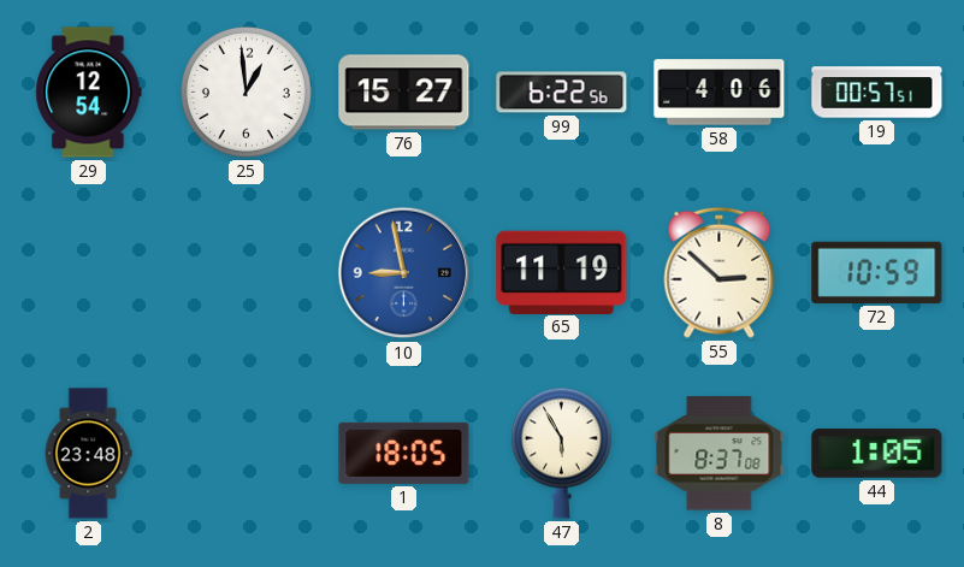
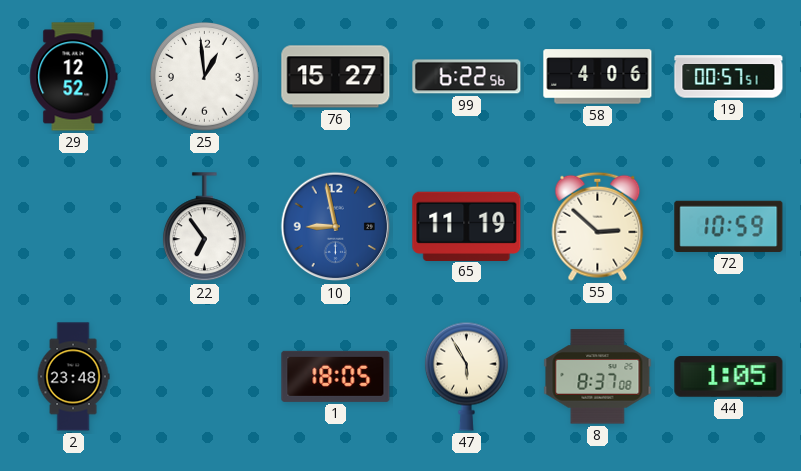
29: 12:54 -> 12:52
22: none -> 6:54
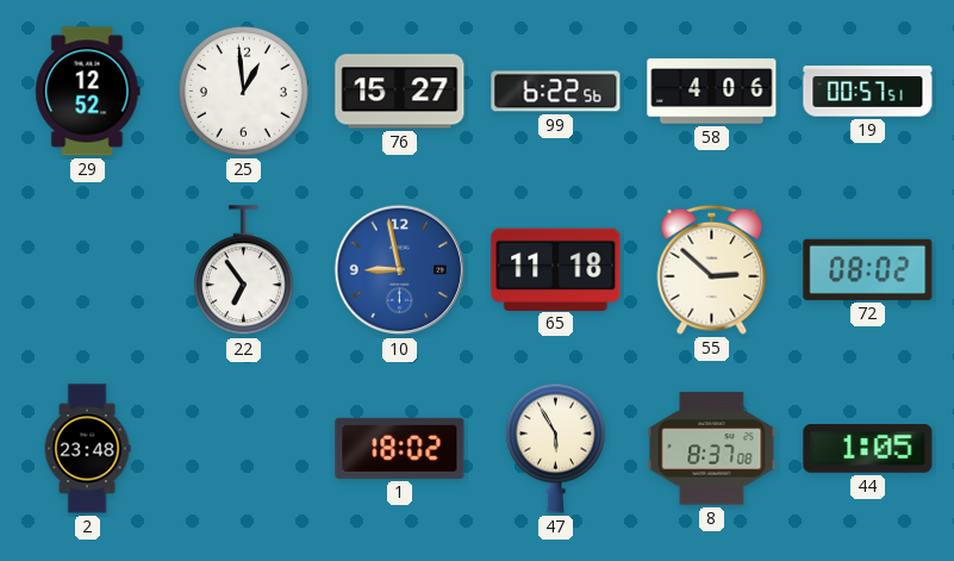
65: 11:19 -> 11:18
72: 10:59 -> 08:02
1: 18:05 -> 18:02
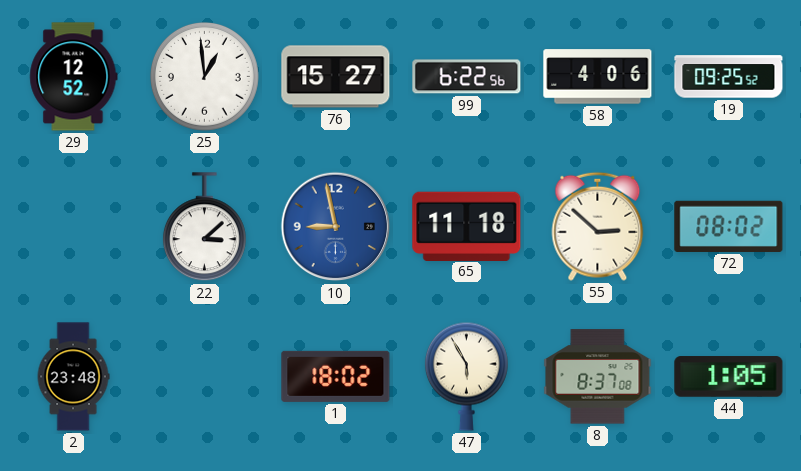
19: 00:57 -> 09:25
22: 6:54 -> 3:08
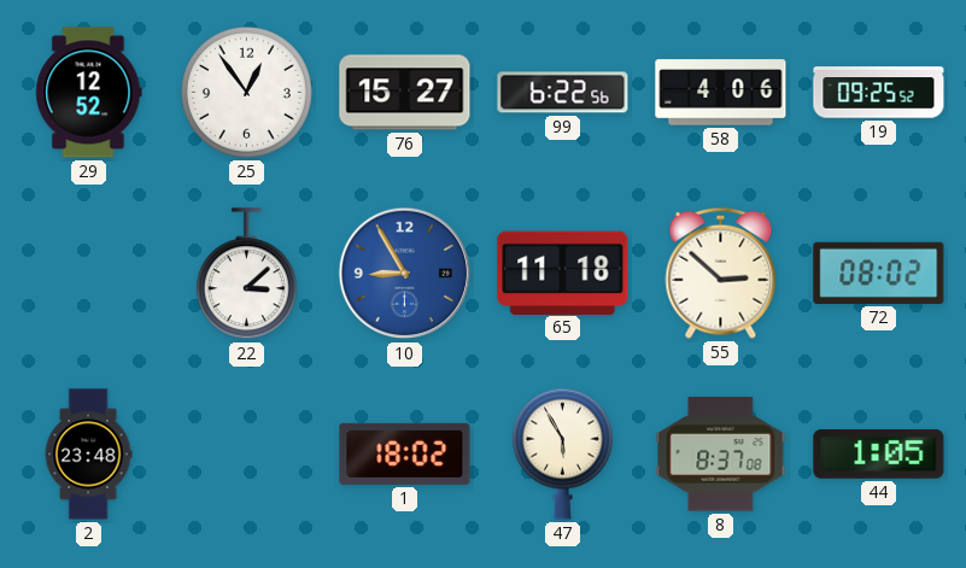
25: 12:59 -> 12:54
10: 8:58 -> 8:55
